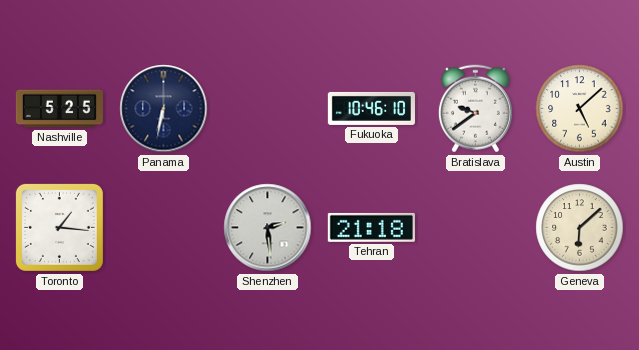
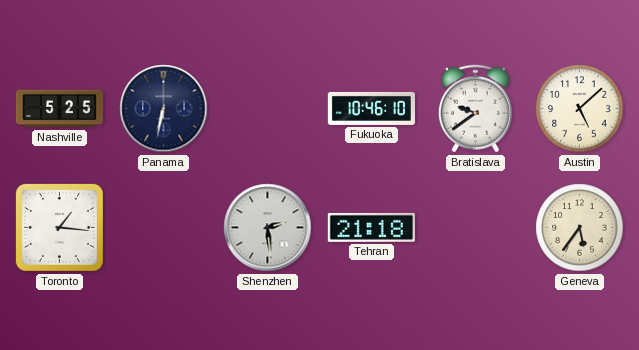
Geneva: 6:08 -> 5:36
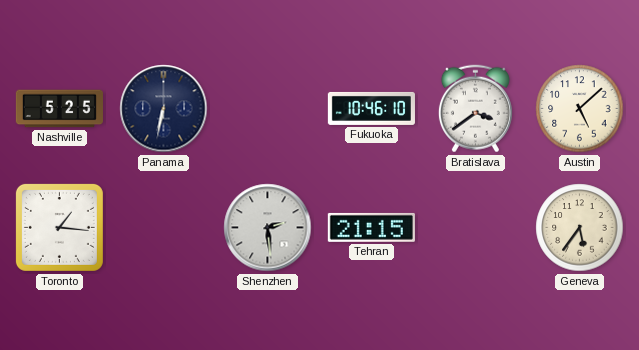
Bratislava: 9:39 -> 3:39
Tehran: 21:18 -> 21:15
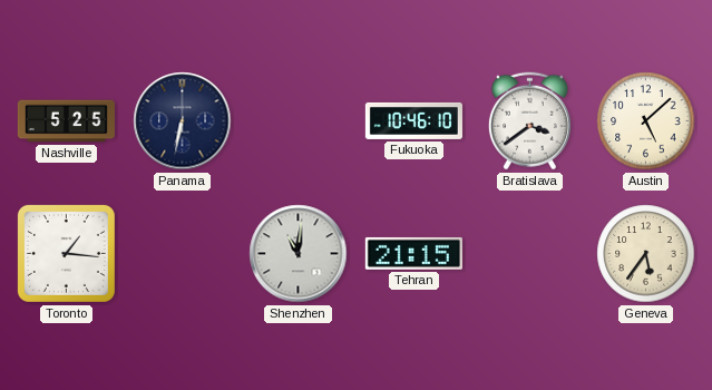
Shenzhen: 2:29 -> 11:01
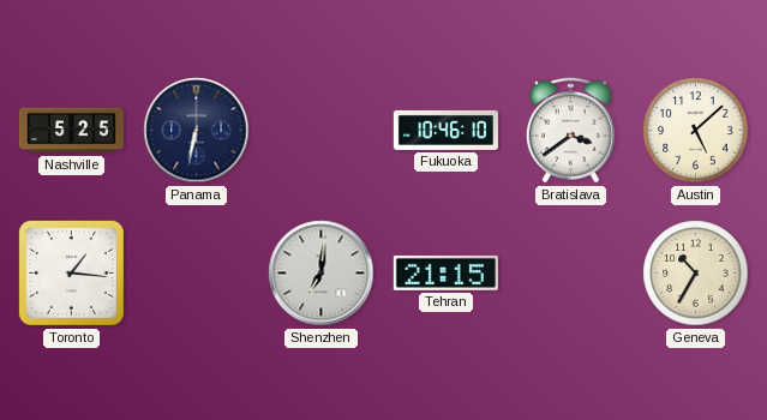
Shenzhen: 11:01 -> 7:01
Geneva: 5:36 -> 10:35
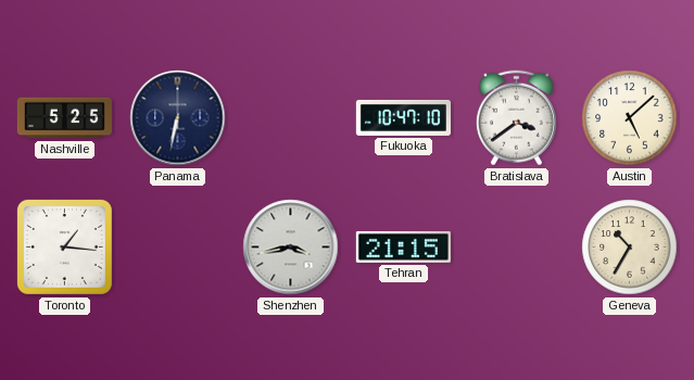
Fukuoka: 10:46 -> 10:47
Shenzhen: 7:01 -> 3:43
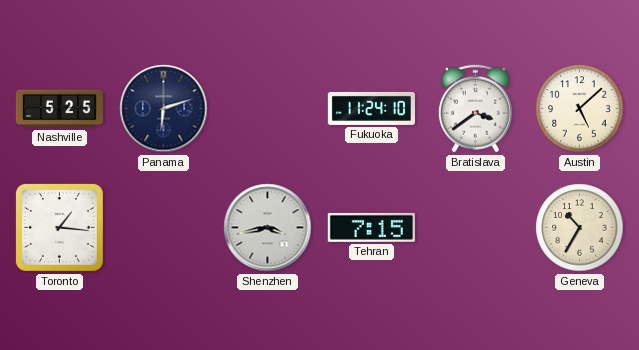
Panama: 6:32 -> 6:12
Fukuoka: 10:47 -> 11:24
Tehran: 21:15 -> 7:15
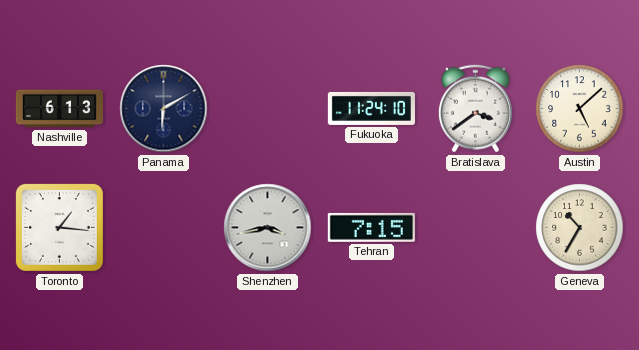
Nashville: 5:25 -> 6:13
Panama: 6:12 -> 6:10
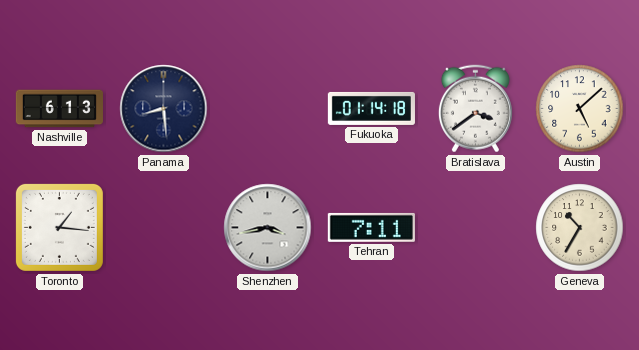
Panama: 6:10 -> 8:29
Fukuoka: 11:24 -> 01:14
Tehran: 7:15 -> 7:11
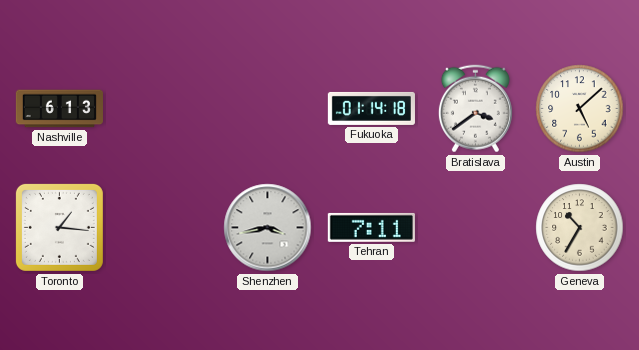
Panama: 8:29 -> none
